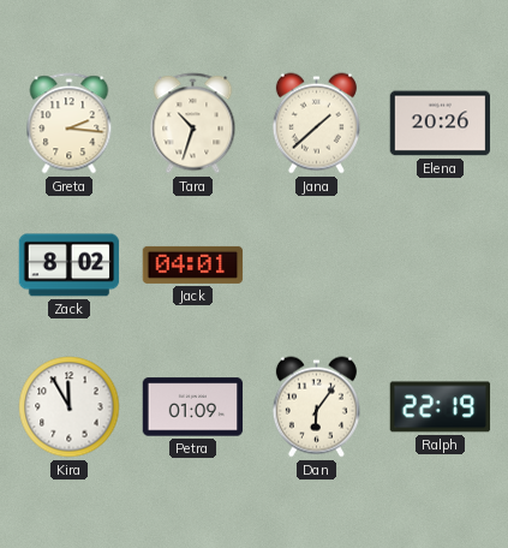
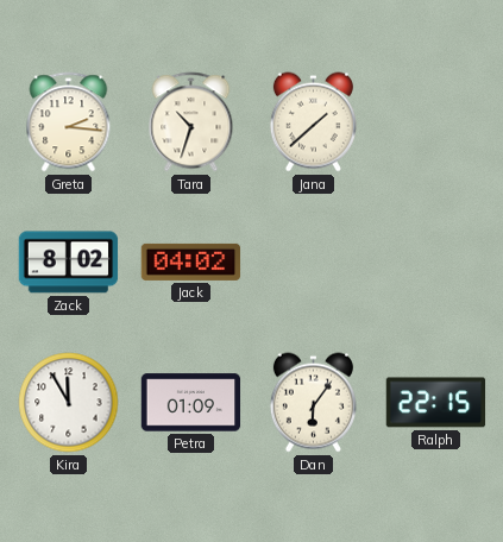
Elena: 20:26 -> none
Jack: 04:01 -> 04:02
Ralph: 22:19 -> 22:15
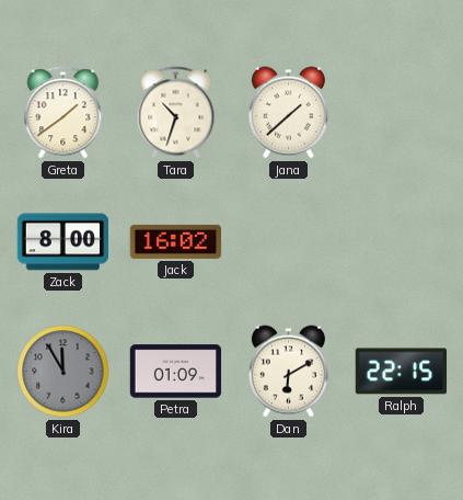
Greta: 2:16 -> 1:39
Zack: 8:02 -> 8:00
Jack: 04:02 -> 16:02
Kira dial: white -> grey
Dan: 6:06 -> 6:10
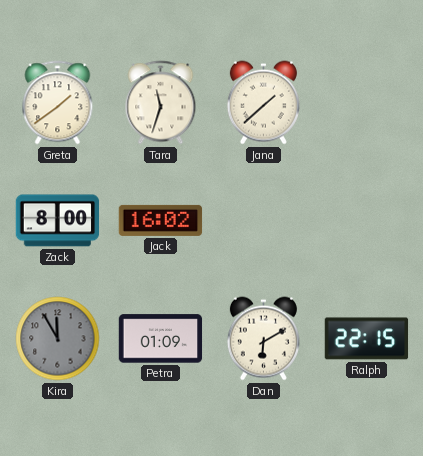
Tara: 10:33 -> 11:33
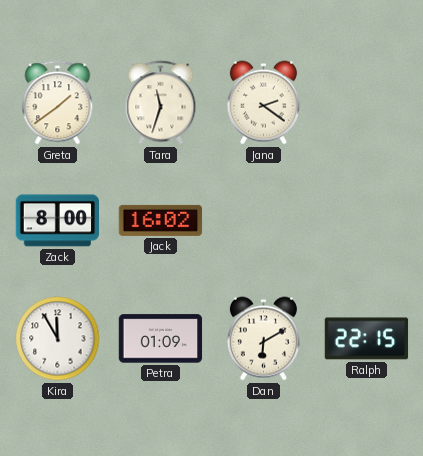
Jana: 1:38 -> 2:21
Kira dial: grey -> white
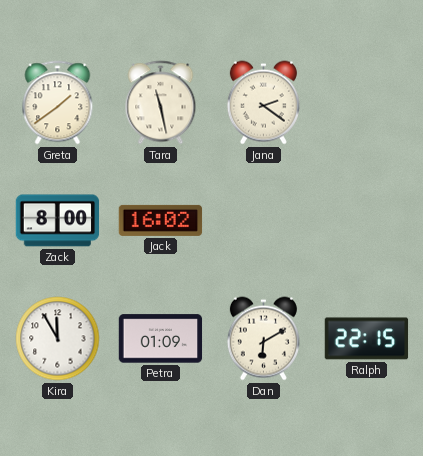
Tara: 11:33 -> 11:28
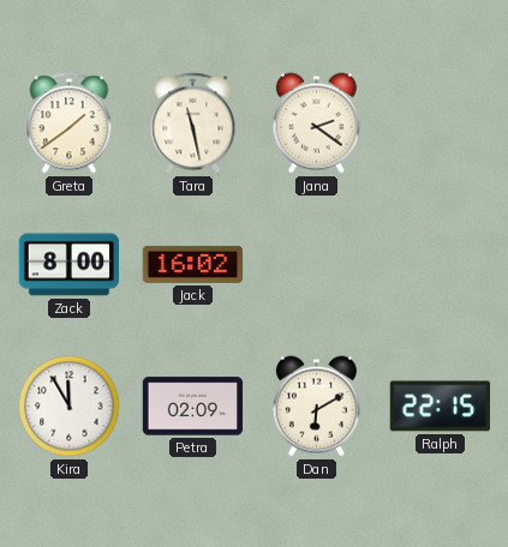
Petra: 01:09 -> 02:09
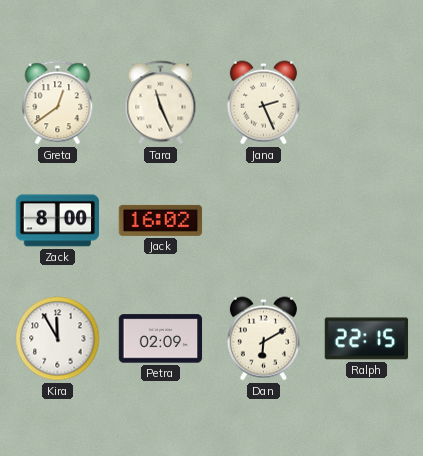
Greta: 1:39 -> 12:39
Tara: 11:28 -> 11:26
Jana: 2:21 -> 2:26
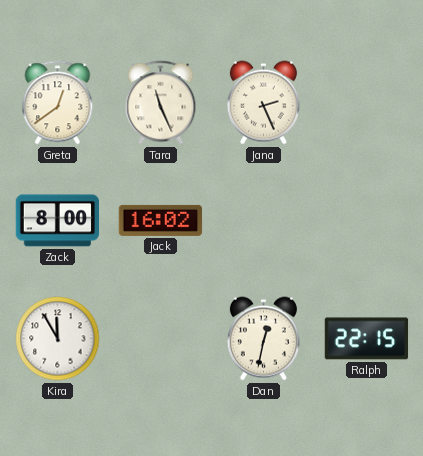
Petra: 02:09 -> none
Dan: 6:10 -> 12:32
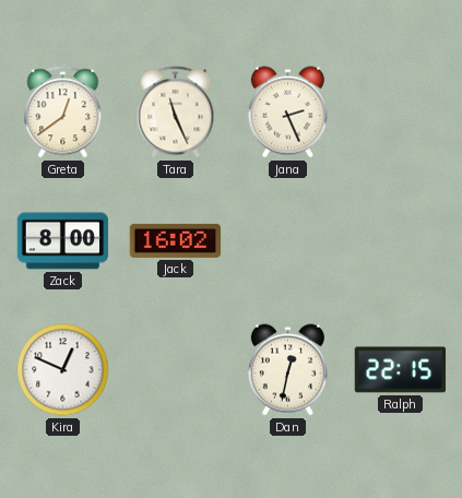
Kira: 11:55 -> 12:49
